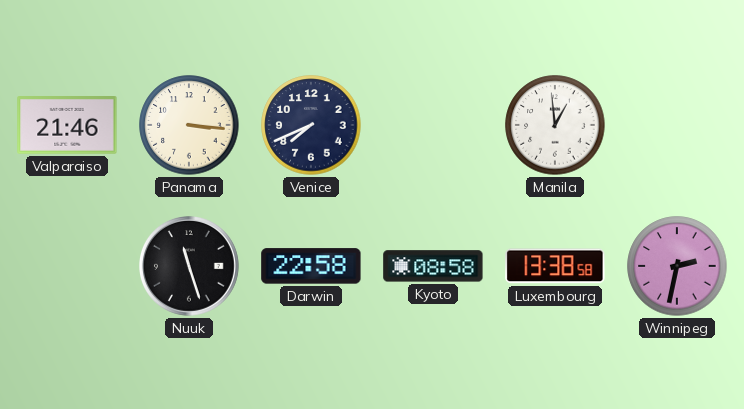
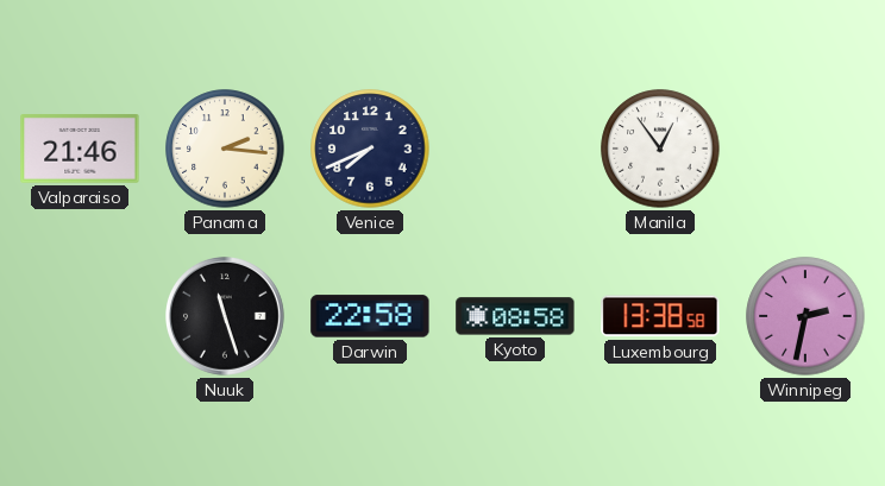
Panama: 3:16 -> 2:16
Manila: 12:59 -> 12:54
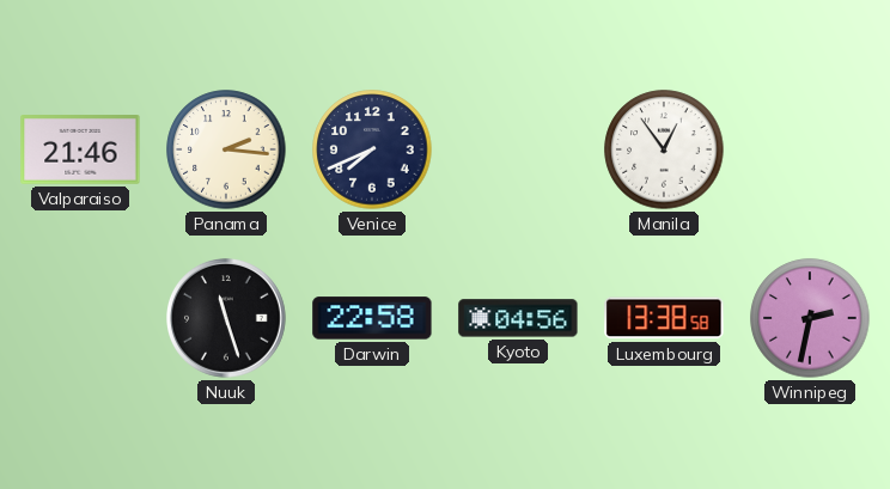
Kyoto: 08:58 -> 04:56
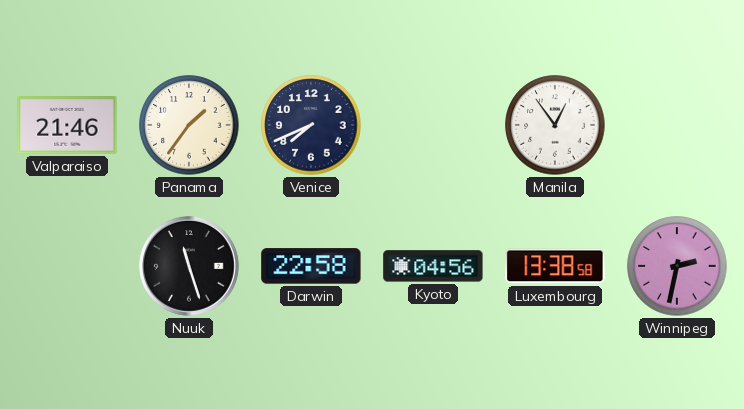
Panama: 2:16 -> 1:36
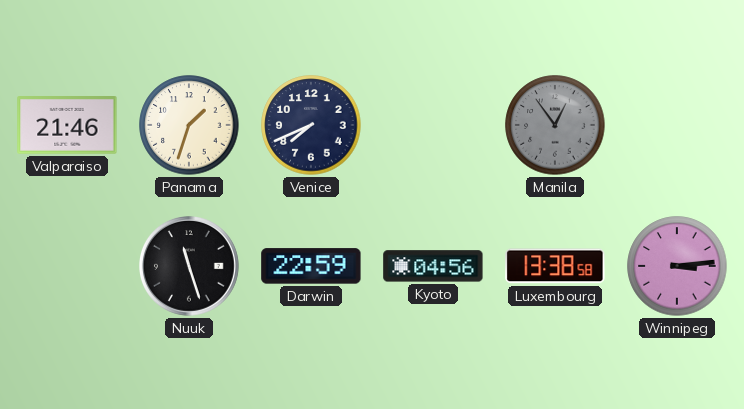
Panama: 1:36 -> 1:33
Manila dial: white -> grey
Darwin: 22:58 -> 22:59
Winnipeg: 2:32 -> 3:14
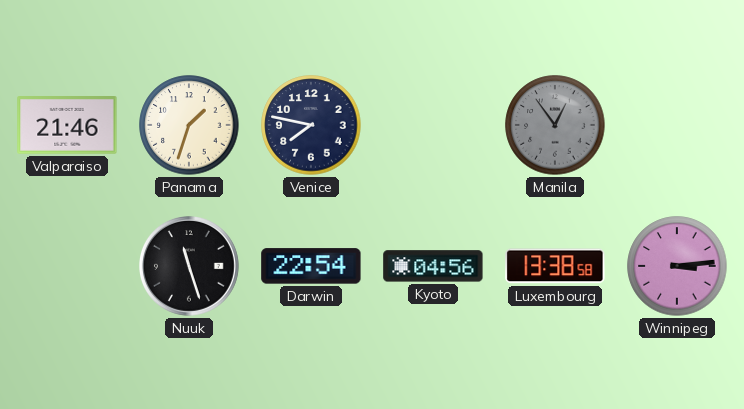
Venice: 7:41 -> 7:47
Darwin: 22:59 -> 22:54
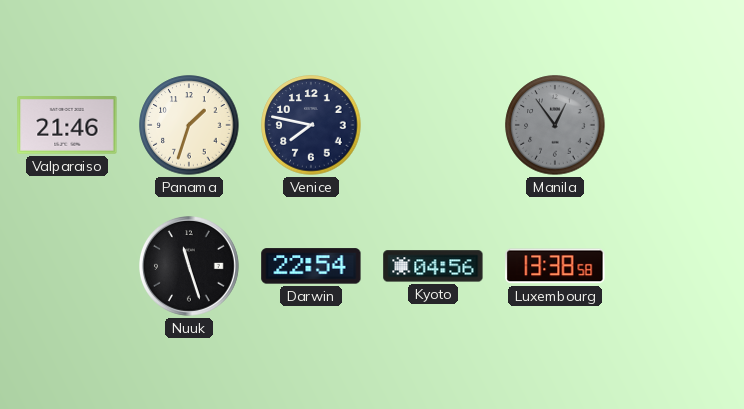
Winnipeg: 3:14 -> none
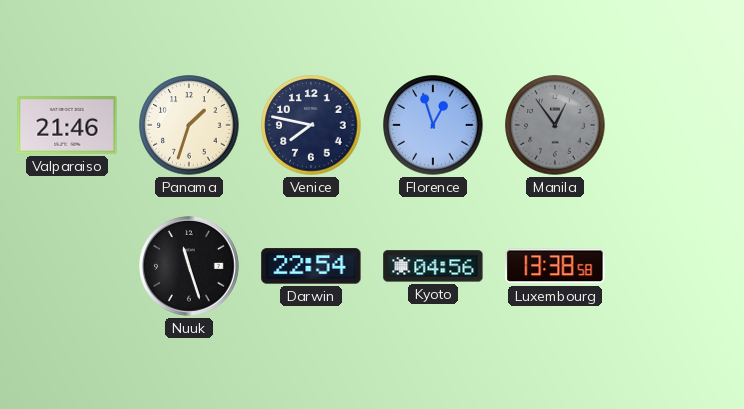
Florence: none -> 12:57
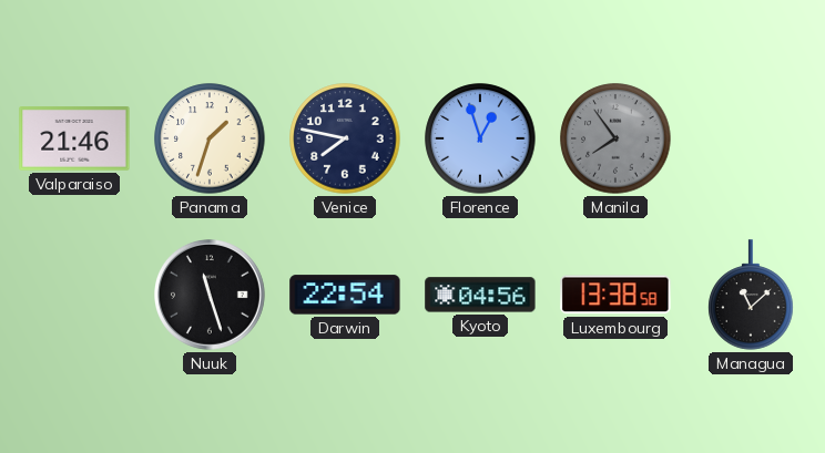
Manila: 12:54 -> 7:54
Managua: none -> 11:08
